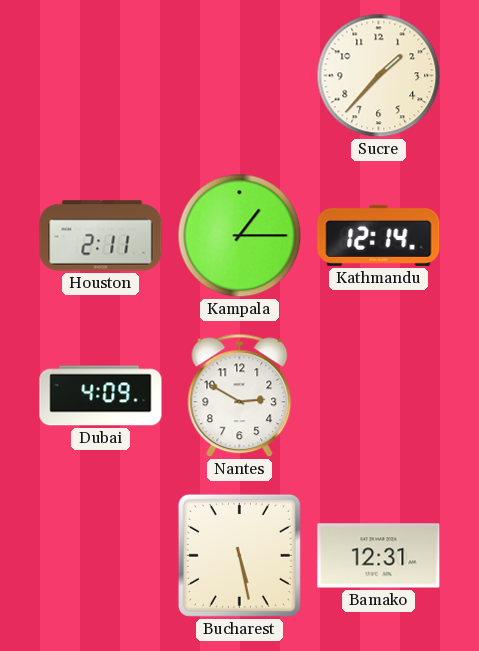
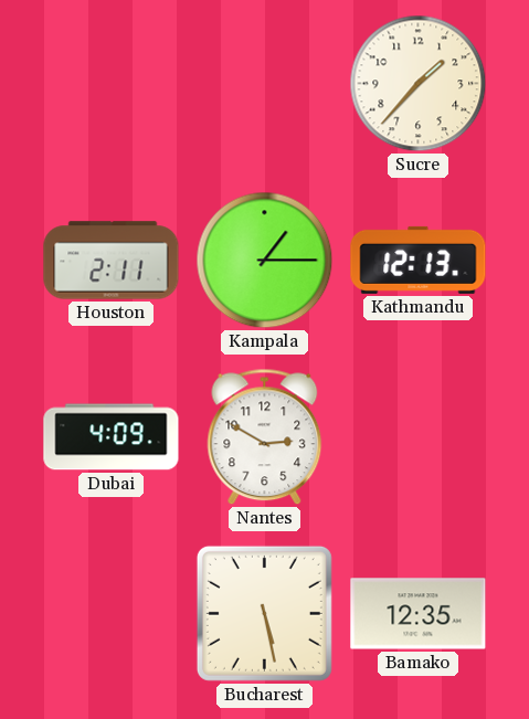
Kathmandu: 12:14 -> 12:13
Bamako: 12:31 -> 12:35
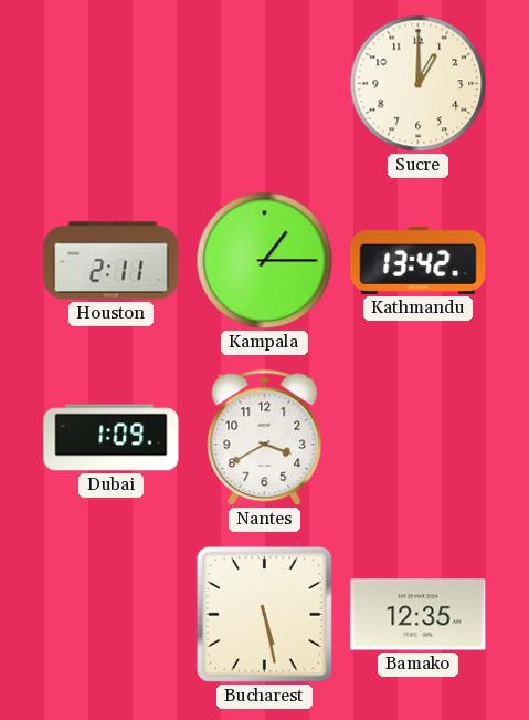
Sucre: 1:37 -> 1:00
Kathmandu: 12:13 -> 13:42
Dubai: 4:09 -> 1:09
Nantes: 2:50 -> 3:40
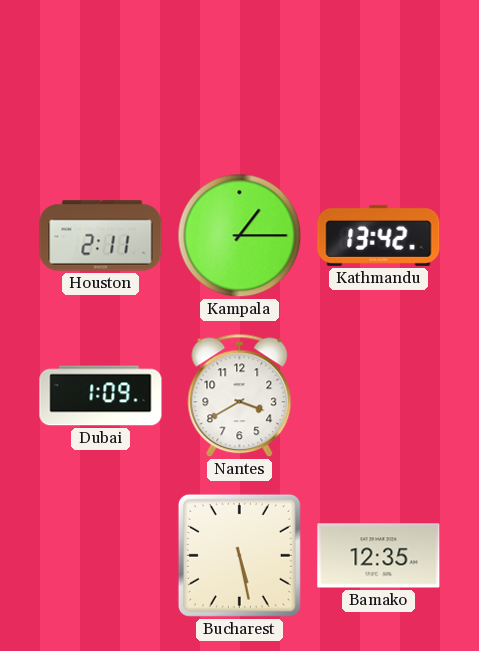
Sucre: 1:00 -> none
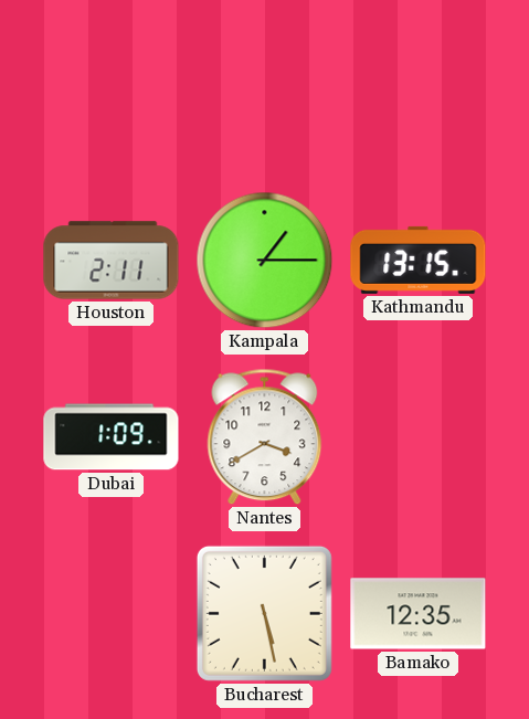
Kathmandu: 13:42 -> 13:15
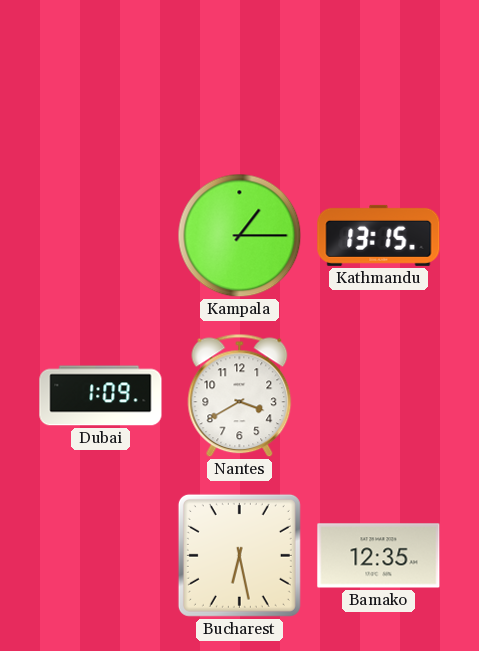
Houston: 2:11 -> none
Bucharest: 5:28 -> 6:28
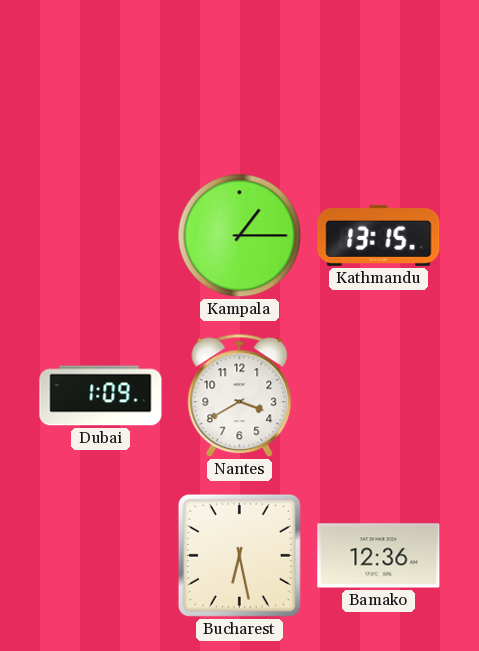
Bamako: 12:35 -> 12:36
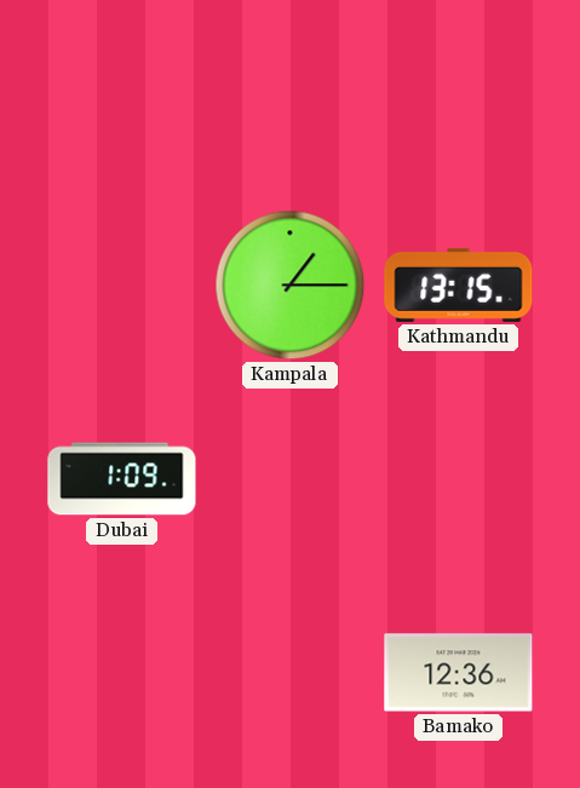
Nantes: 3:40 -> none
Bucharest: 6:28 -> none
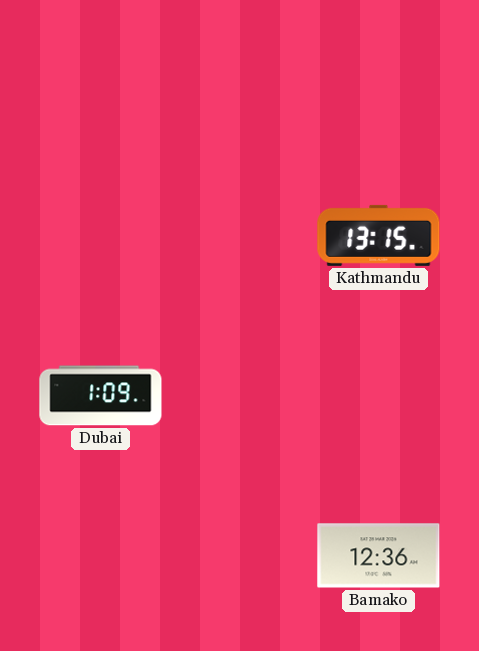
Kampala: 1:15 -> none
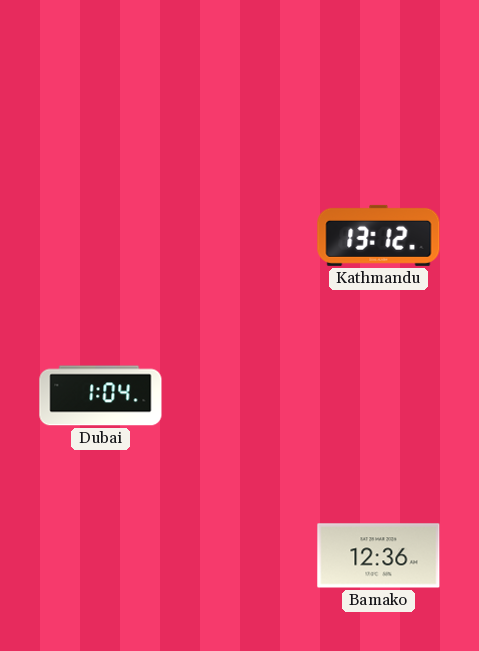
Kathmandu: 13:15 -> 13:12
Dubai: 1:09 -> 1:04
